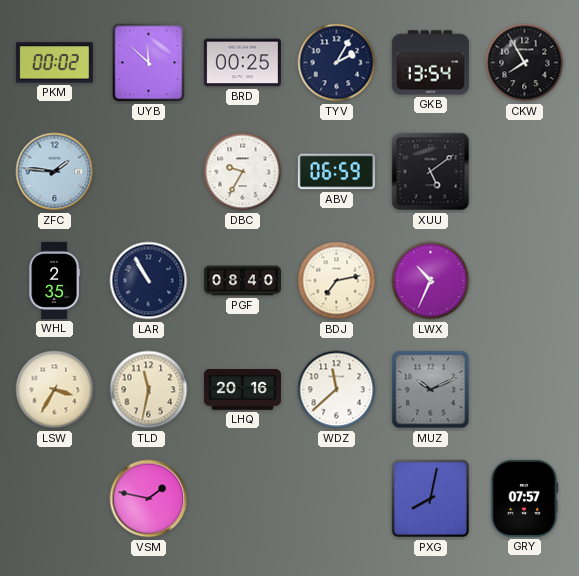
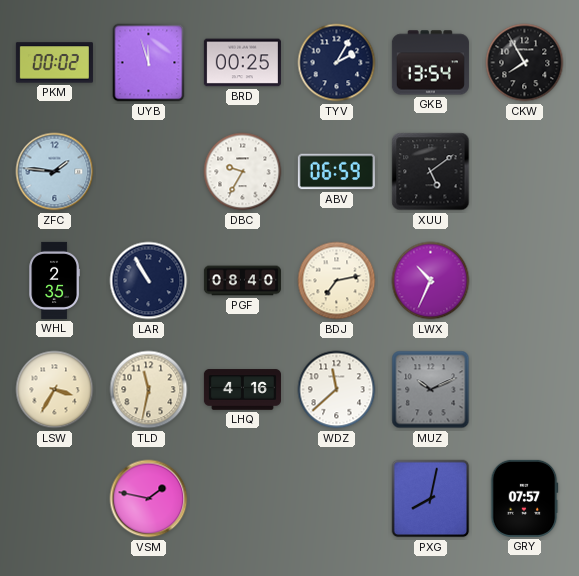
UYB: 11:52 -> 11:57
LHQ: 20:16 -> 4:16
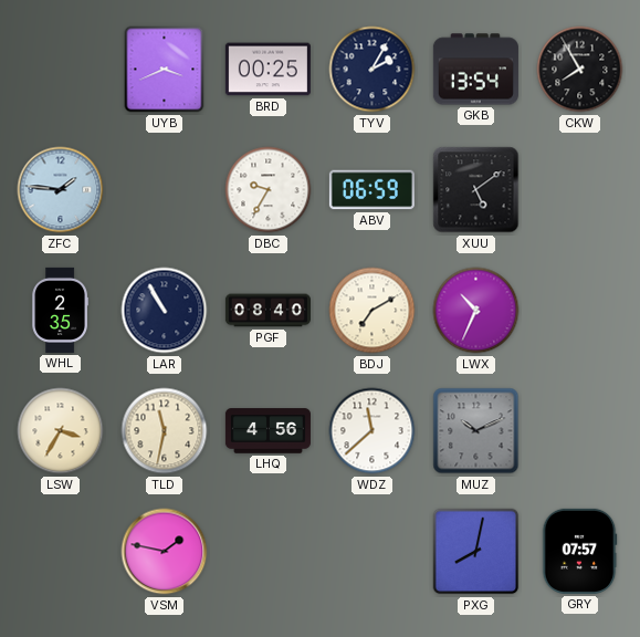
PKM: 00:02 -> none
UYB: 11:57 -> 3:41
BDJ: 7:13 -> 7:10
LHQ: 4:16 -> 4:56
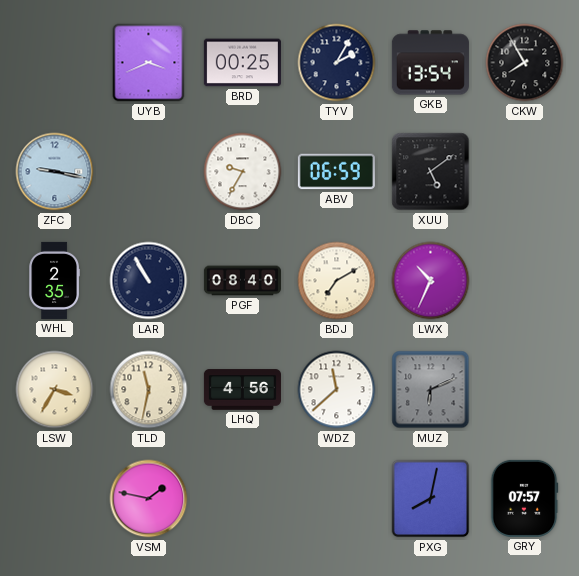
ZFC: 1:46 -> 9:17
MUZ: 10:11 -> 6:11
